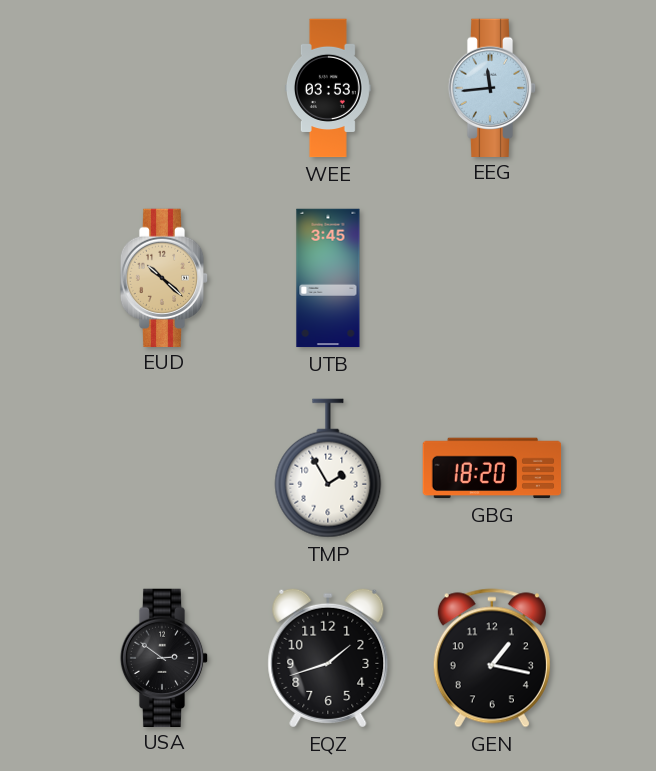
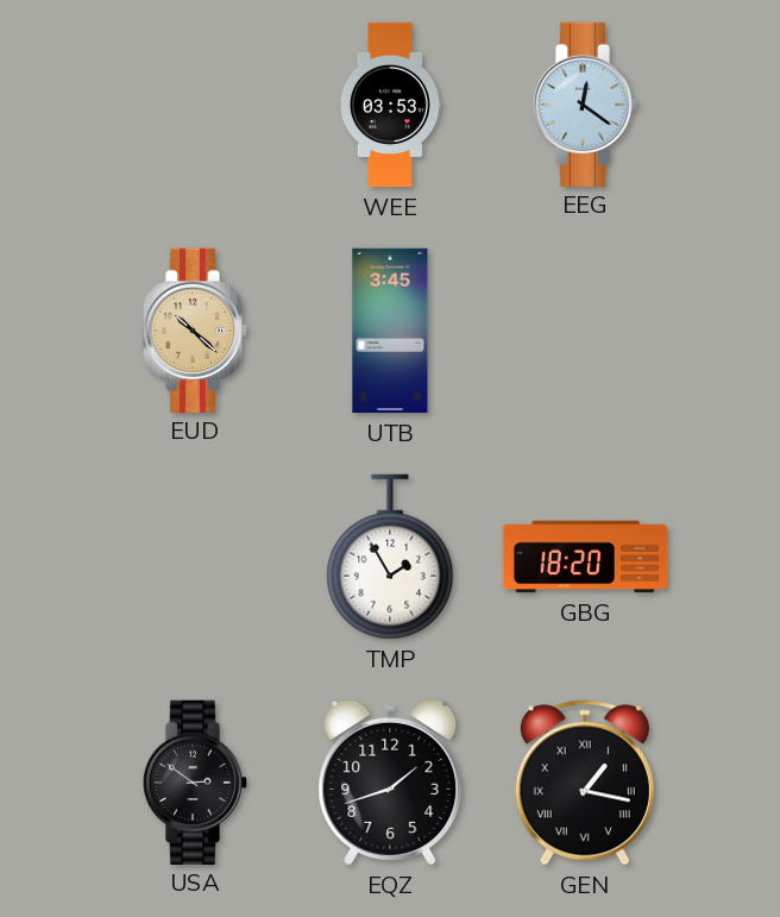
EEG: 11:44 -> 12:21
GEN numerals: Arabic -> Roman
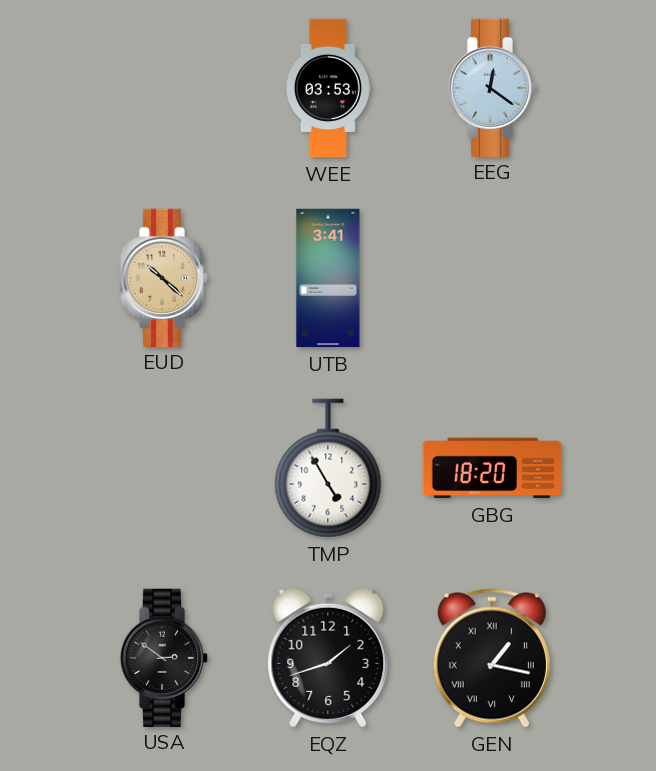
UTB: 3:45 -> 3:41
TMP: 1:55 -> 4:55
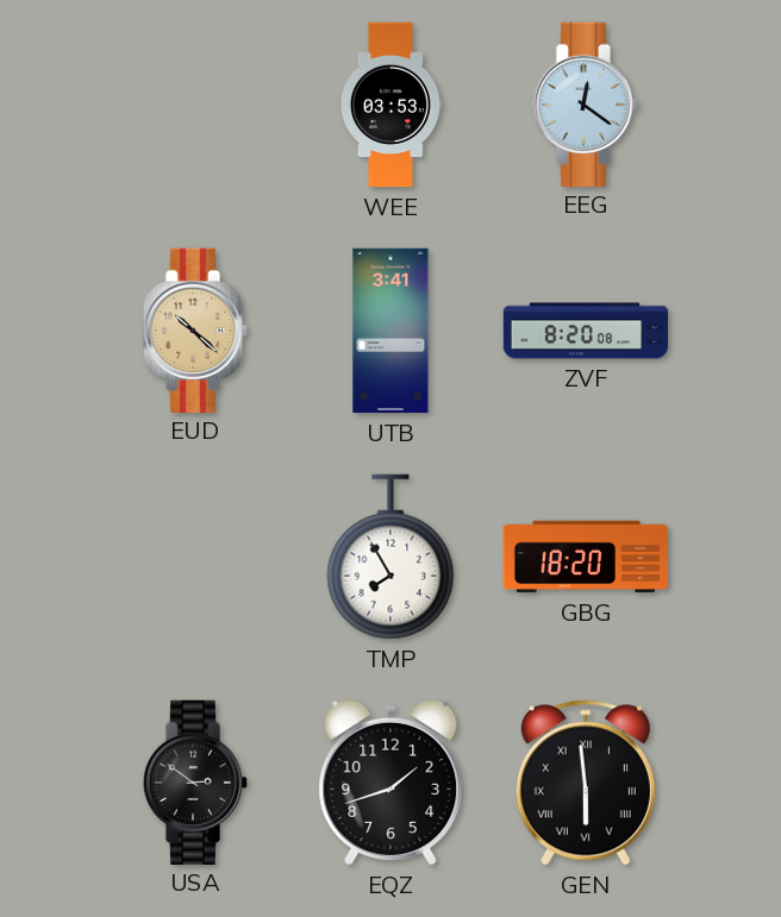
ZVF: none -> 8:20
TMP: 4:55 -> 7:55
GEN: 1:17 -> 5:59
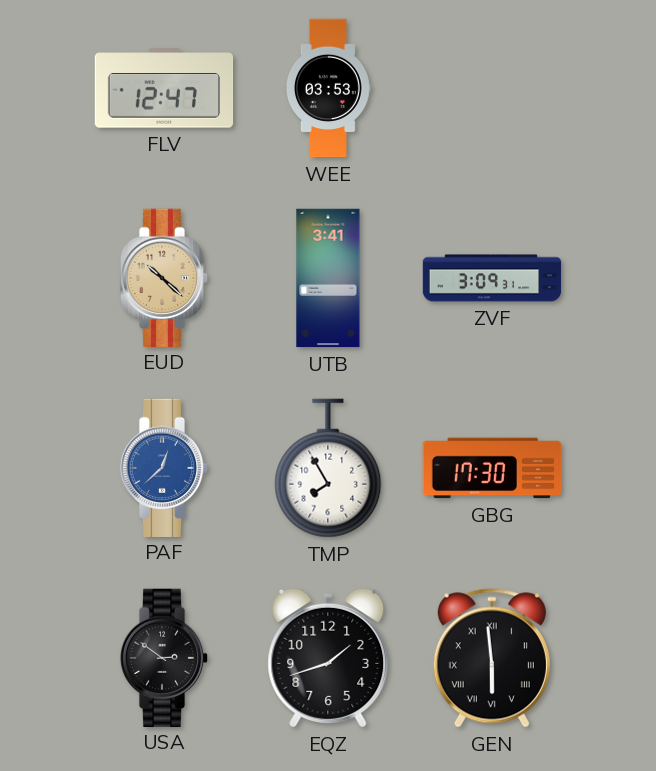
FLV: none -> 12:47
EEG: 12:21 -> none
ZVF: 8:20 -> 3:09
PAF: none -> 12:38
GBG: 18:20 -> 17:30
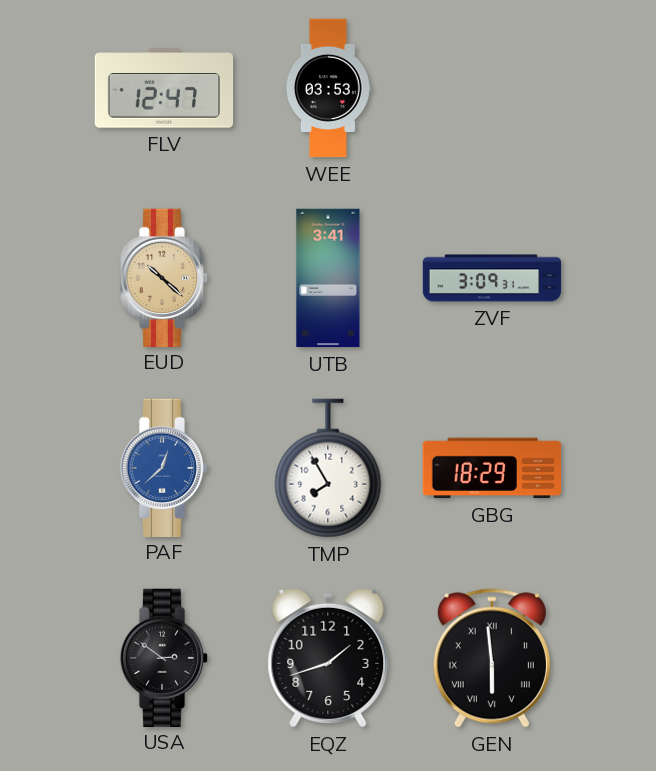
GBG: 17:30 -> 18:29
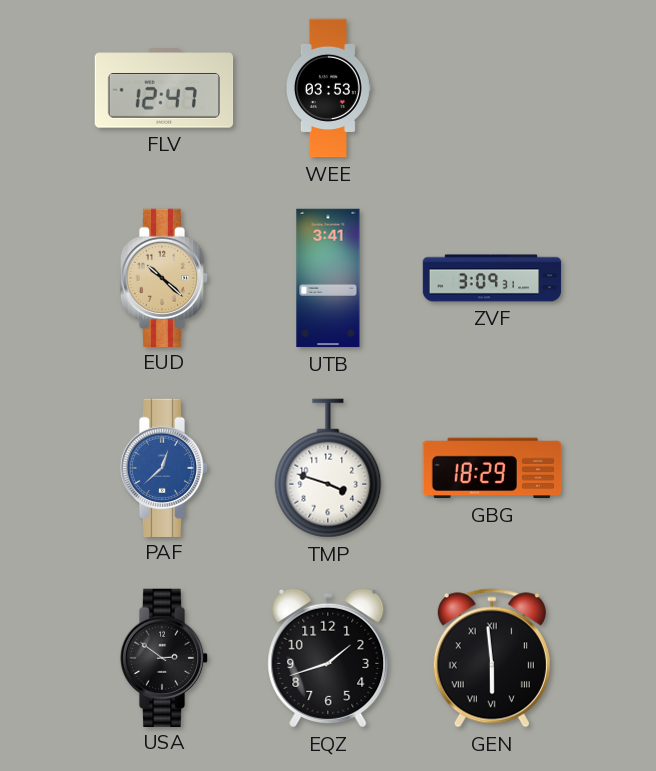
TMP: 7:55 -> 3:48
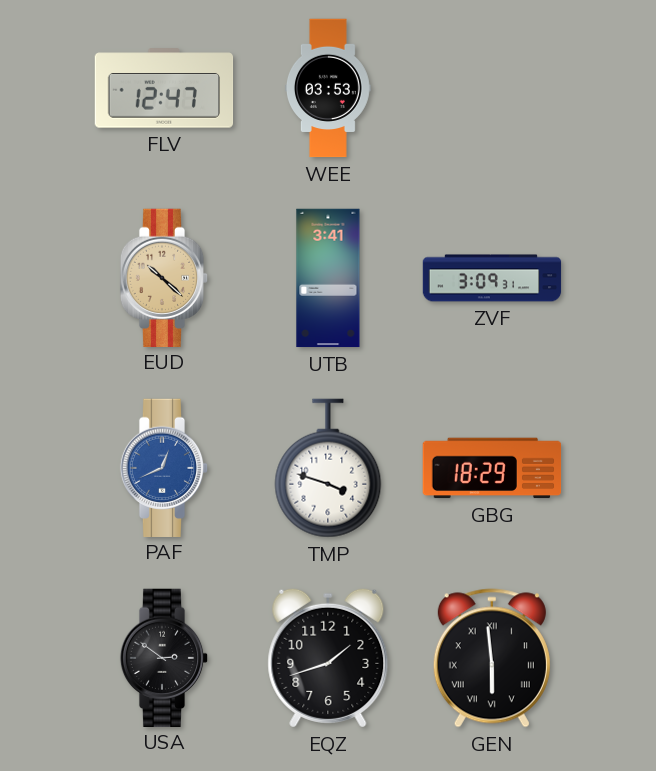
PAF: 12:38 -> 12:41
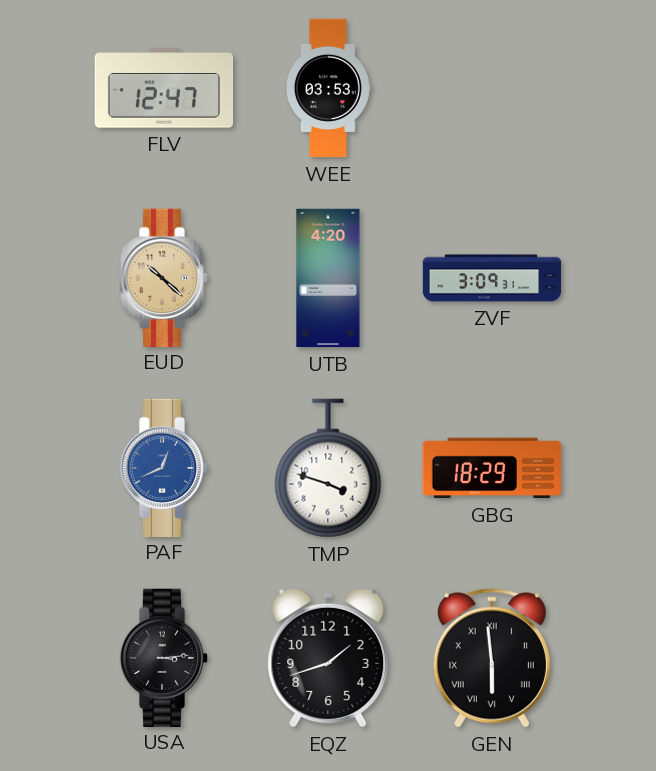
UTB: 3:41 -> 4:20
USA: 2:51 -> 3:14
